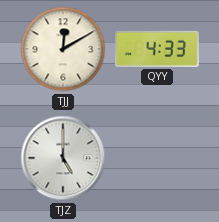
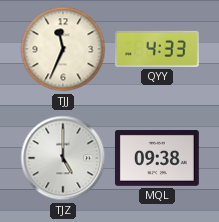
TJJ: 12:10 -> 11:34
MQL: none -> 09:38
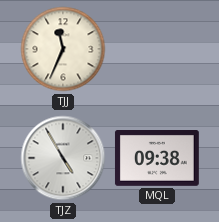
QYY: 4:33 -> none
TJZ: 5:00 -> 4:55
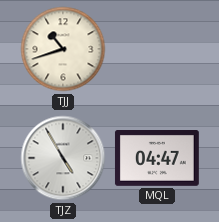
TJJ: 11:34 -> 10:42
MQL: 09:38 -> 04:47
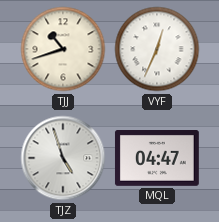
VYF: none -> 12:34
TJZ: 4:55 -> 4:57
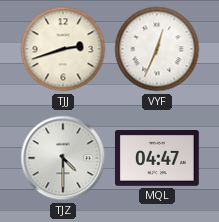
TJJ: 10:42 -> 2:42
TJZ: 4:57 -> 4:30
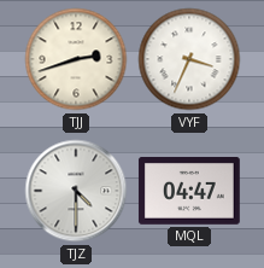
VYF: 12:34 -> 3:34
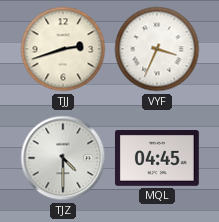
MQL: 04:47 -> 04:45
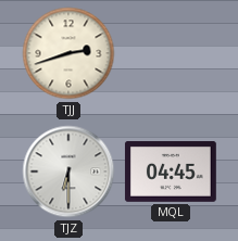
VYF: 3:34 -> none
TJZ: 4:30 -> 6:30
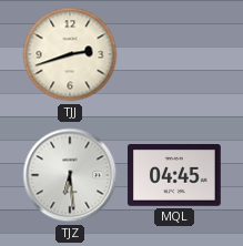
TJZ: 6:30 -> 6:29
